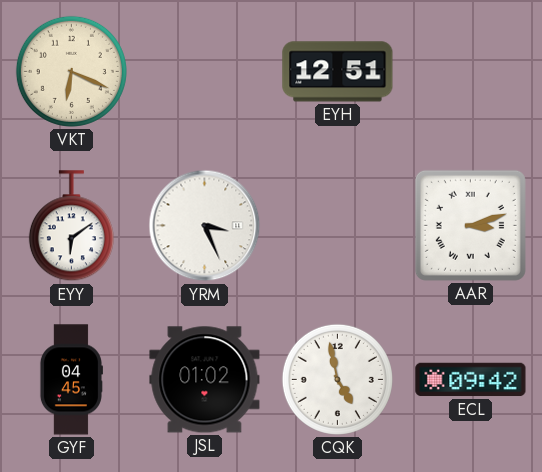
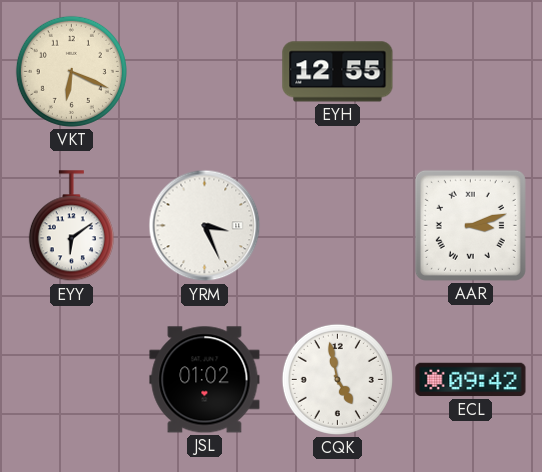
EYH: 12:51 -> 12:55
GYF: 04:45 -> none
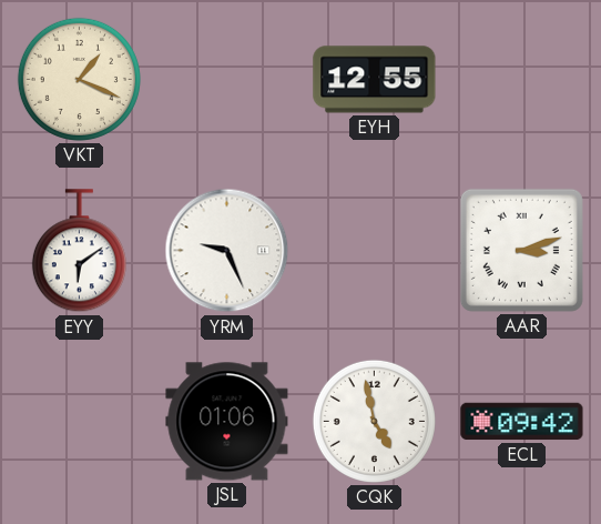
VKT: 6:19 -> 1:19
YRM: 3:26 -> 9:26
JSL: 01:02 -> 01:06
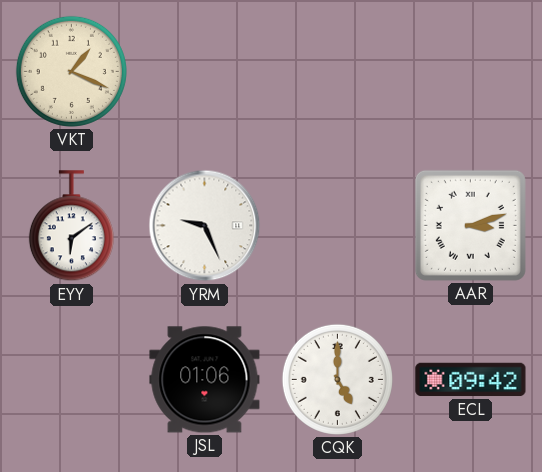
EYH: 12:55 -> none
CQK: 4:58 -> 5:00
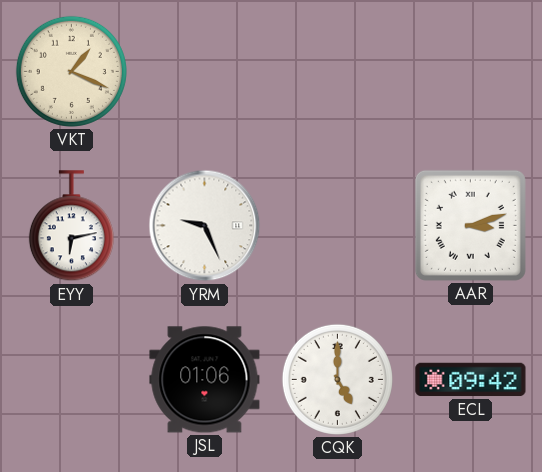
EYY: 6:09 -> 6:13
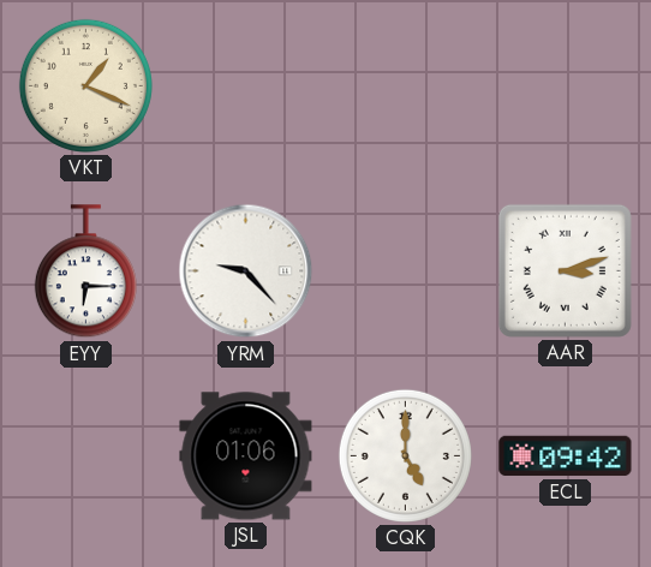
EYY: 6:13 -> 6:15
YRM: 9:26 -> 9:23
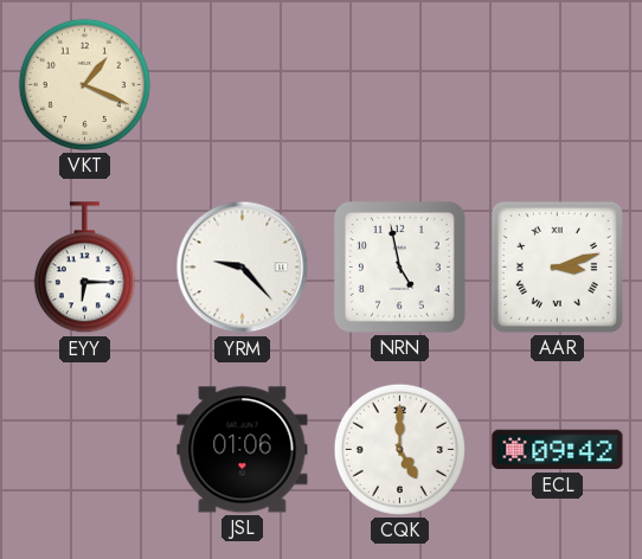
NRN: none -> 4:58
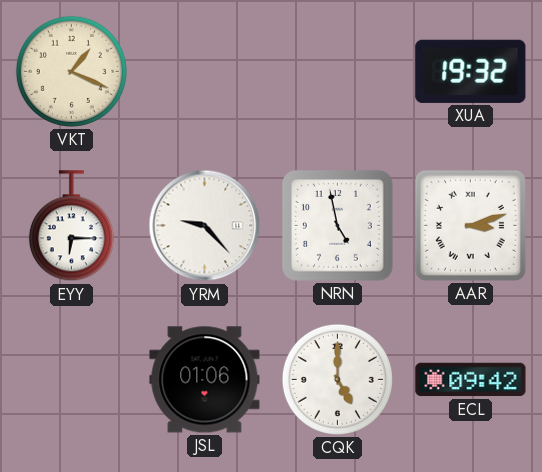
XUA: none -> 19:32
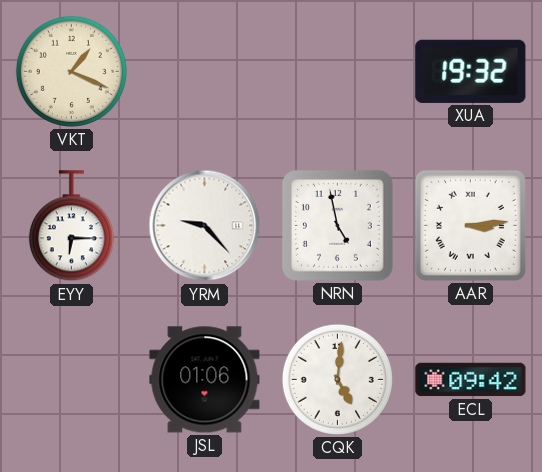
AAR: 3:12 -> 3:14
CQK: 5:00 -> 5:01
